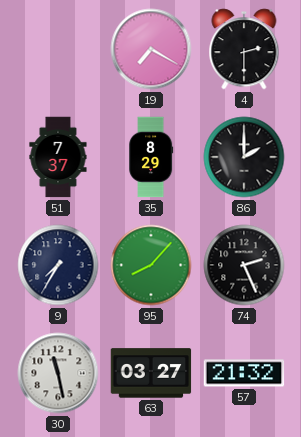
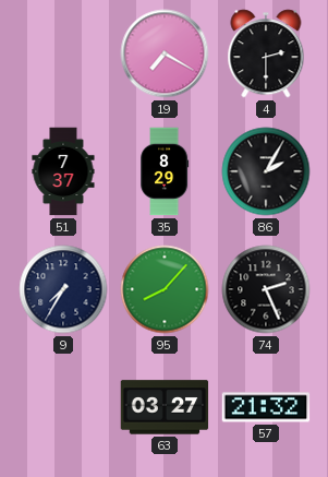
86: 2:00 -> 2:05
30: 11:28 -> none
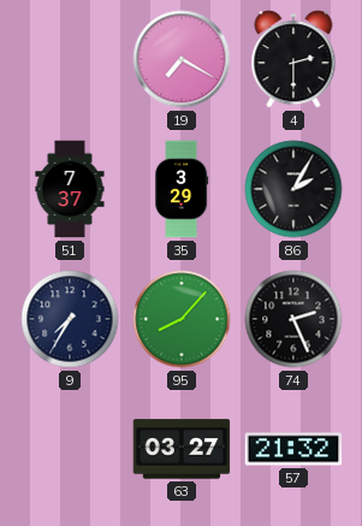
35: 8:29 -> 3:29
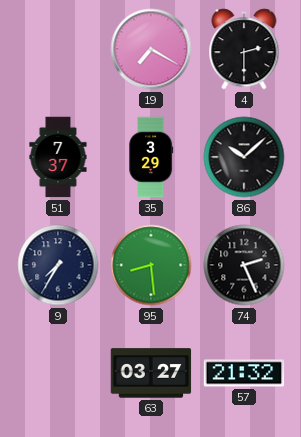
86: 2:05 -> 10:08
95: 8:07 -> 8:29
